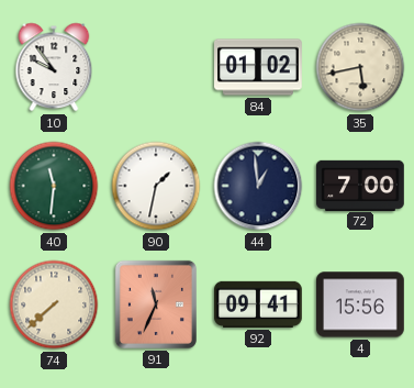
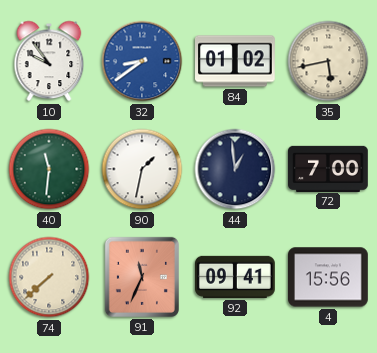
32: none -> 8:39
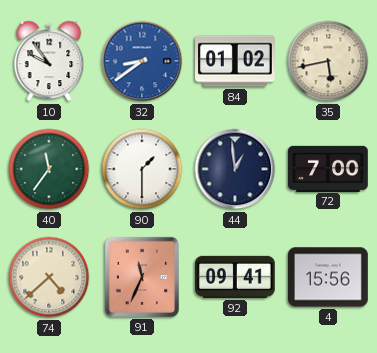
40: 11:31 -> 11:36
90: 1:32 -> 1:30
74: 7:38 -> 4:38
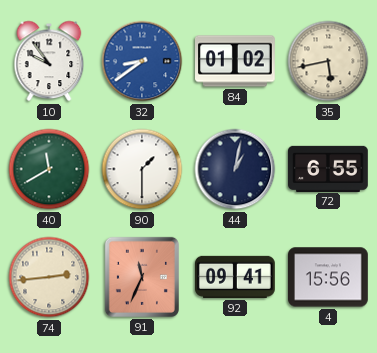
40: 11:36 -> 11:40
44: 12:59 -> 1:02
72: 7:00 -> 6:55
74: 4:38 -> 2:44
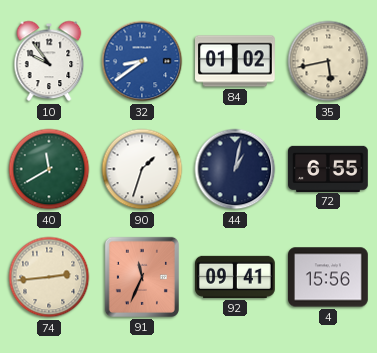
90: 1:30 -> 1:33
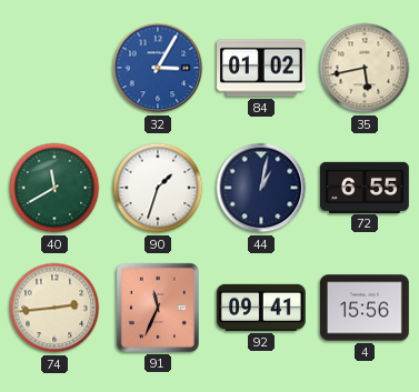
10: 9:54 -> none
32: 8:39 -> 3:05
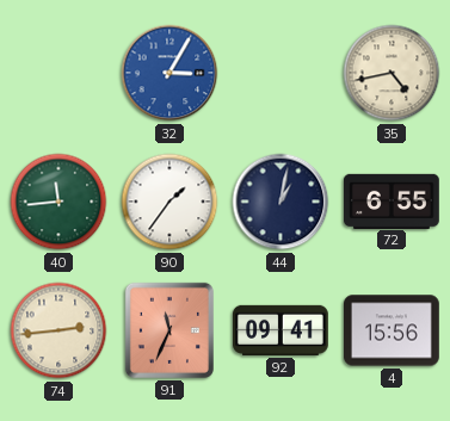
84: 01:02 -> none
35: 5:43 -> 4:43
40: 11:40 -> 11:44
90: 1:33 -> 1:36
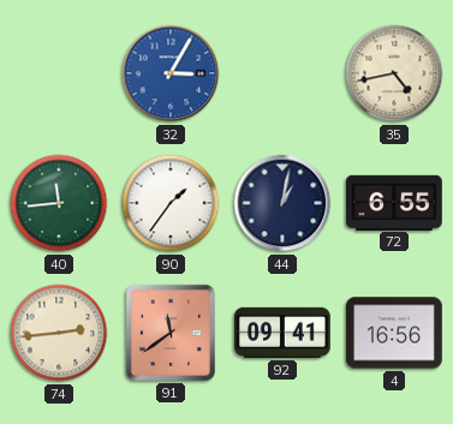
91: 11:34 -> 11:39
4: 15:56 -> 16:56
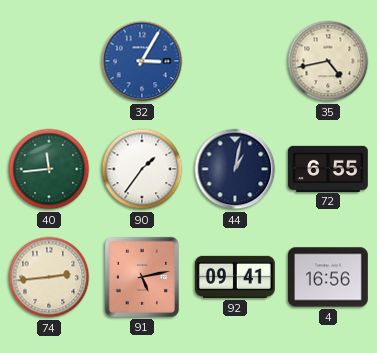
91: 11:39 -> 5:13
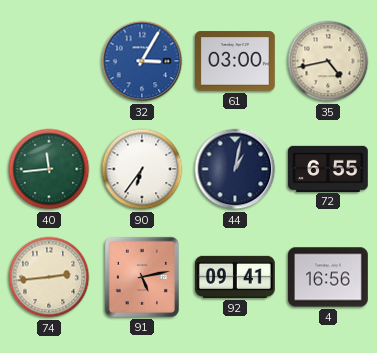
61: none -> 03:00
90: 1:36 -> 6:36
